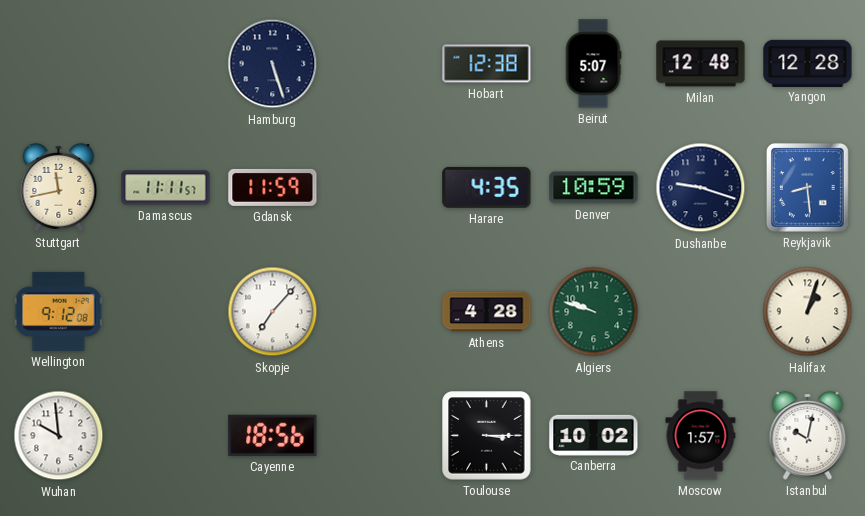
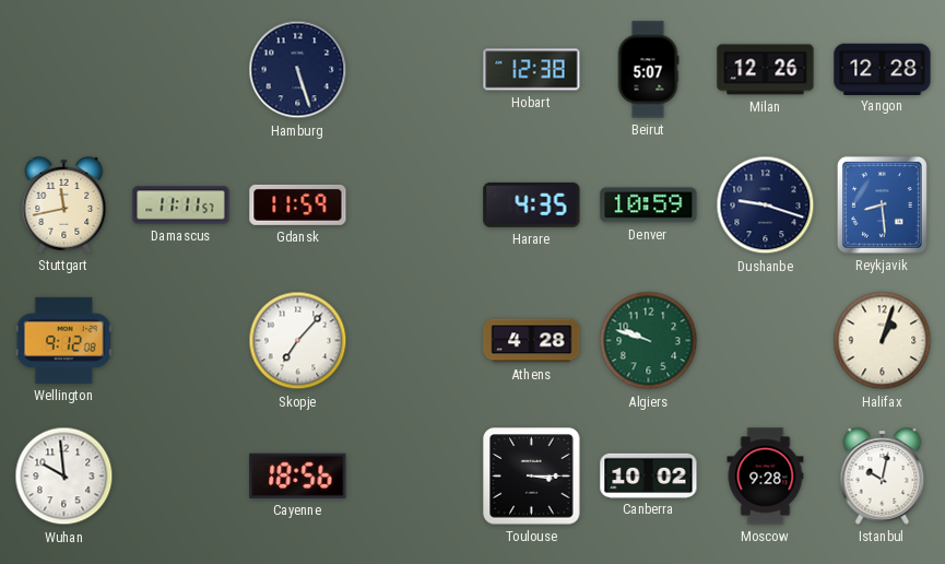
Milan: 12:48 -> 12:26
Moscow: 1:57 -> 9:28
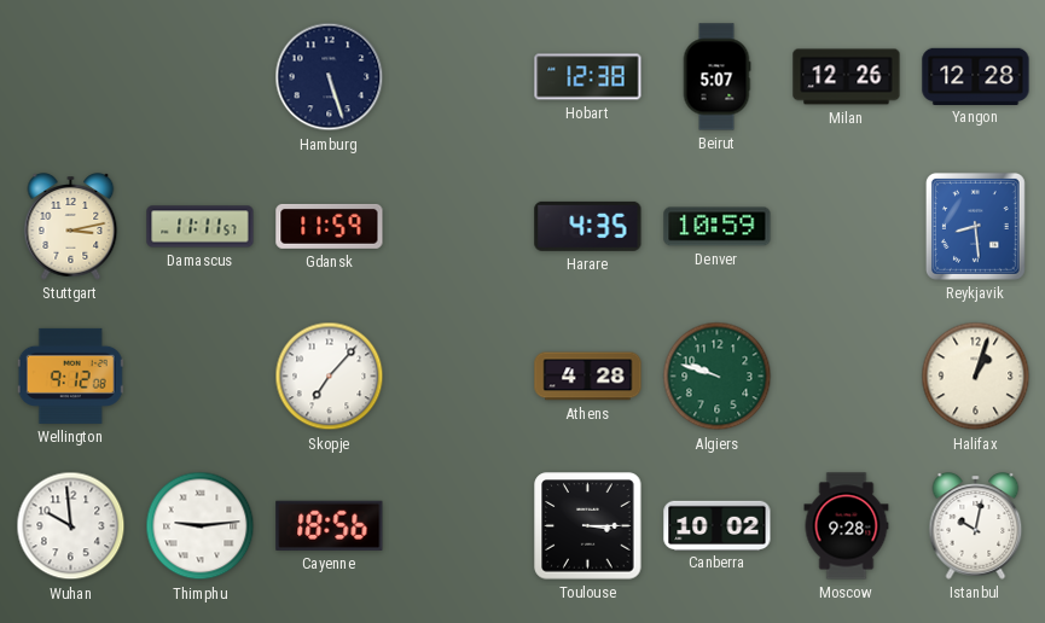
Stuttgart: 11:43 -> 3:13
Dushanbe: 9:18 -> none
Thimphu: none -> 9:14
